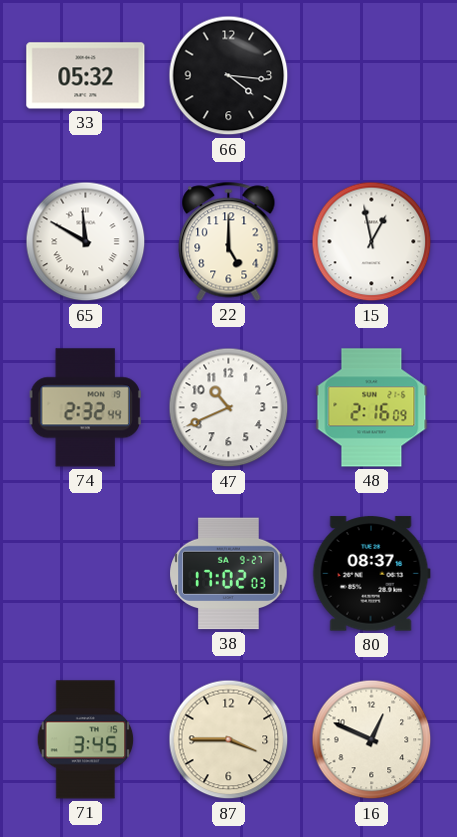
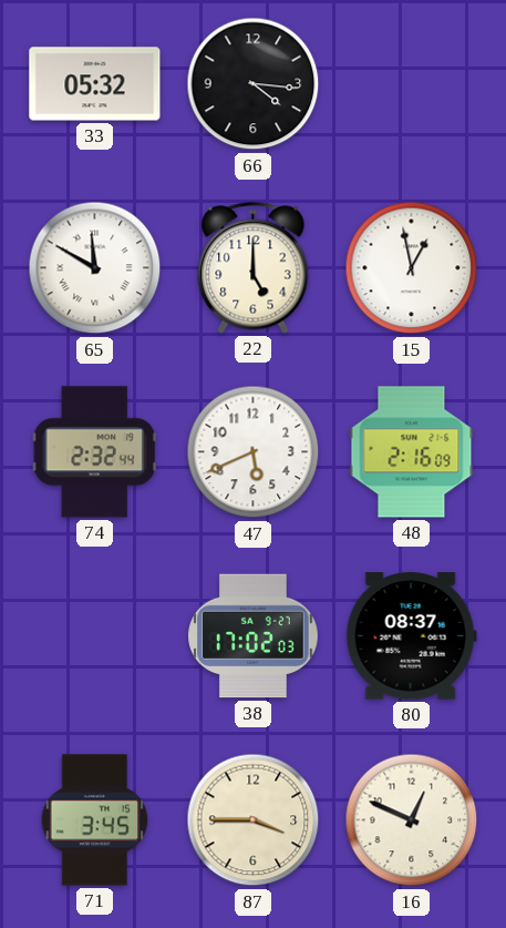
47: 10:41 -> 5:41
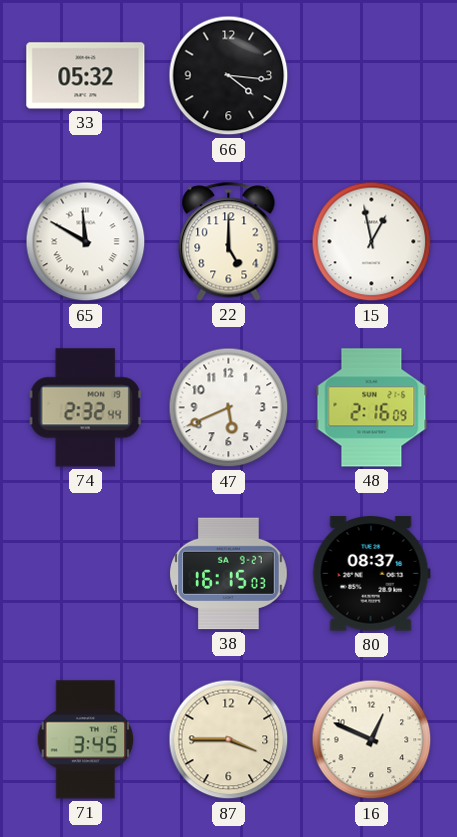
38: 17:02 -> 16:15
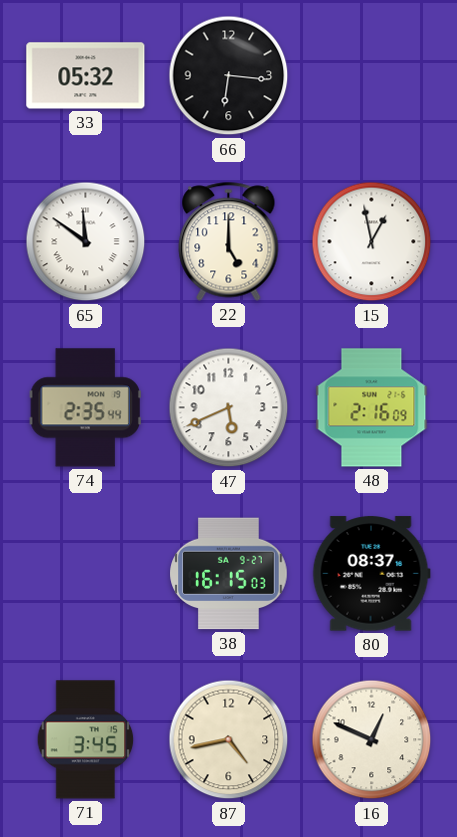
66: 4:16 -> 6:16
65: 11:50 -> 11:51
74: 2:32 -> 2:35
87: 3:45 -> 4:43
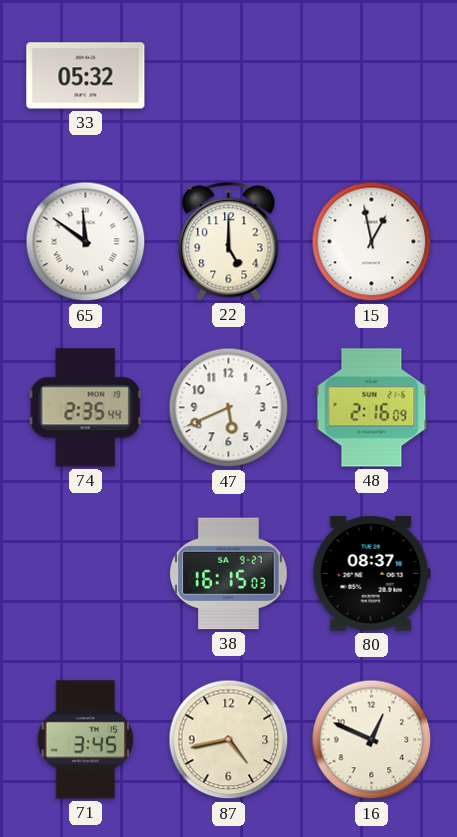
66: 6:16 -> none
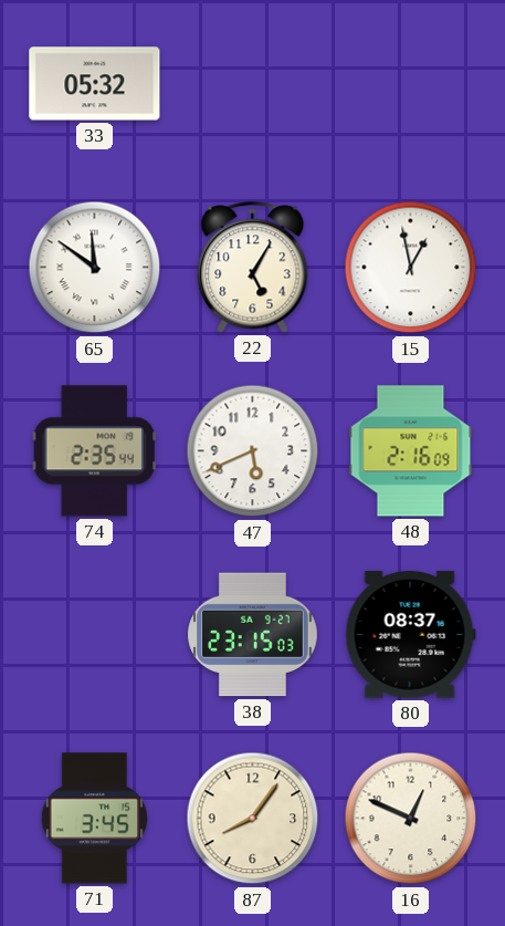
22: 5:00 -> 5:05
38: 16:15 -> 23:15
87: 4:43 -> 8:06
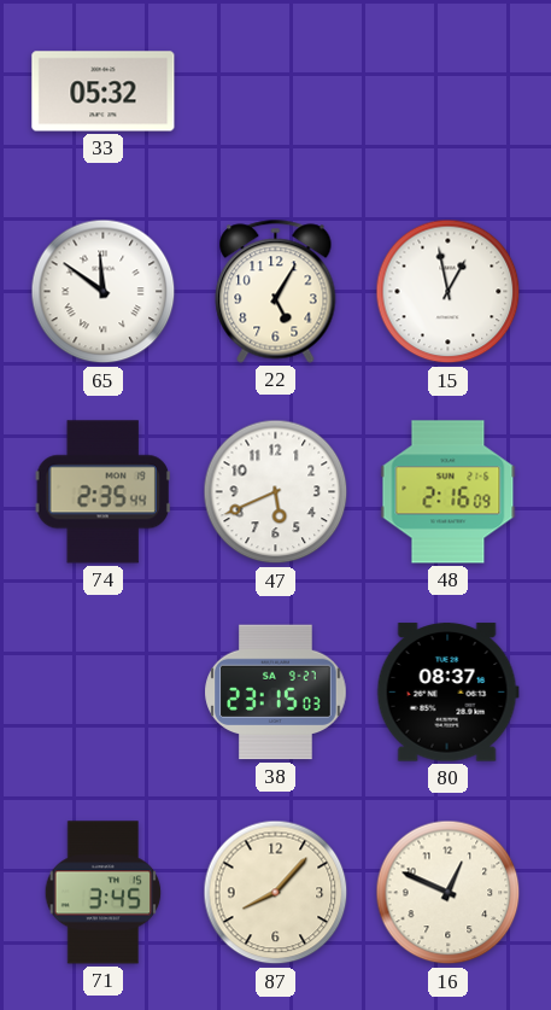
87: 8:06 -> 8:07
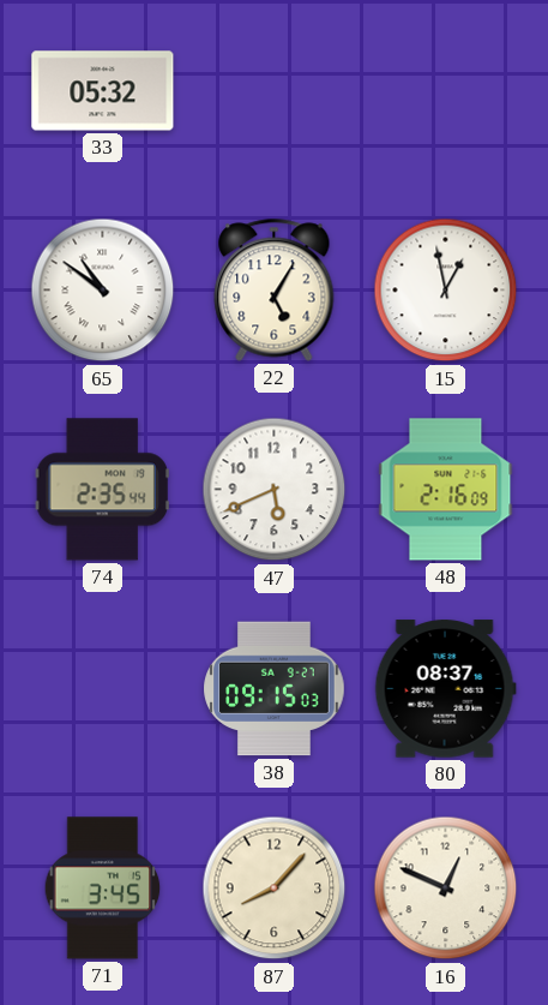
65: 11:51 -> 10:51
38: 23:15 -> 09:15
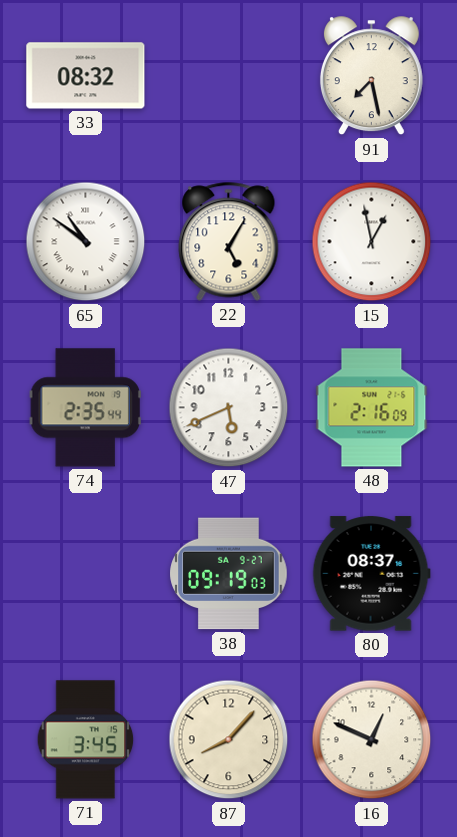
33: 05:32 -> 08:32
91: none -> 7:28
38: 09:15 -> 09:19
